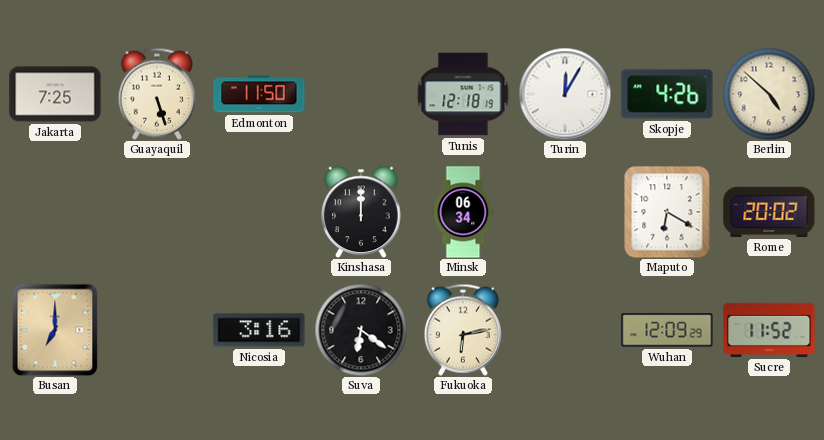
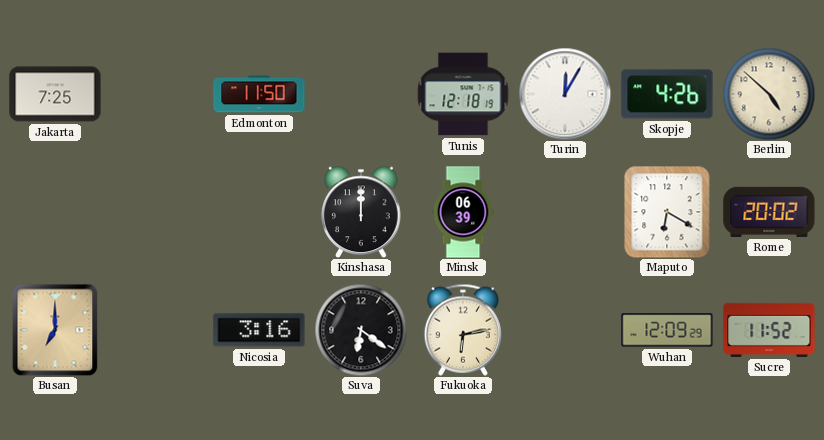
Guayaquil: 5:27 -> none
Minsk: 06:34 -> 06:39
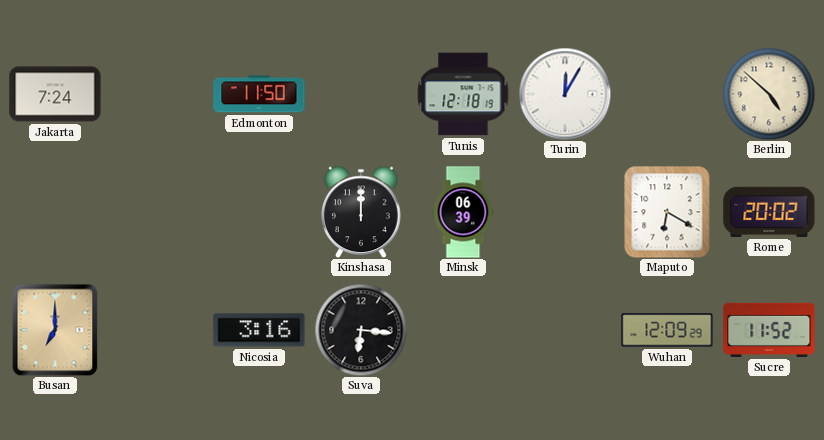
Jakarta: 7:25 -> 7:24
Skopje: 4:26 -> none
Suva: 6:21 -> 6:16
Fukuoka: 6:13 -> none
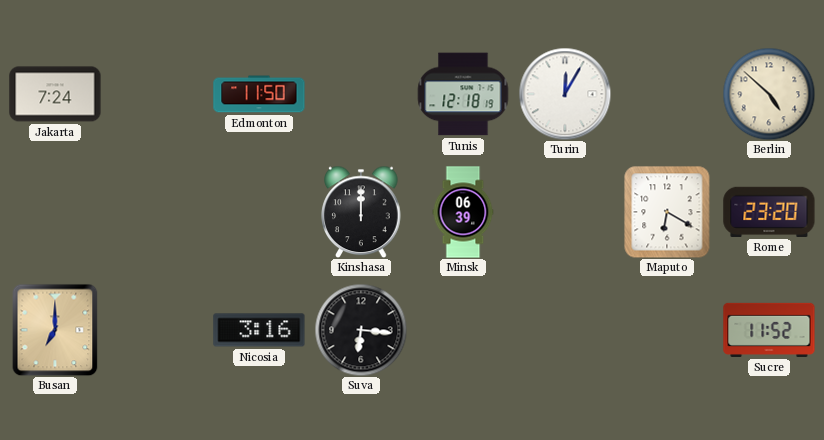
Rome: 20:02 -> 23:20
Wuhan: 12:09 -> none
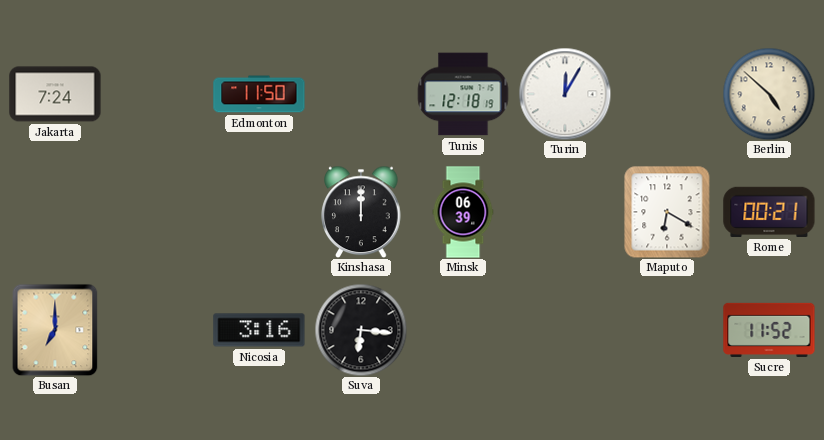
Rome: 23:20 -> 00:21
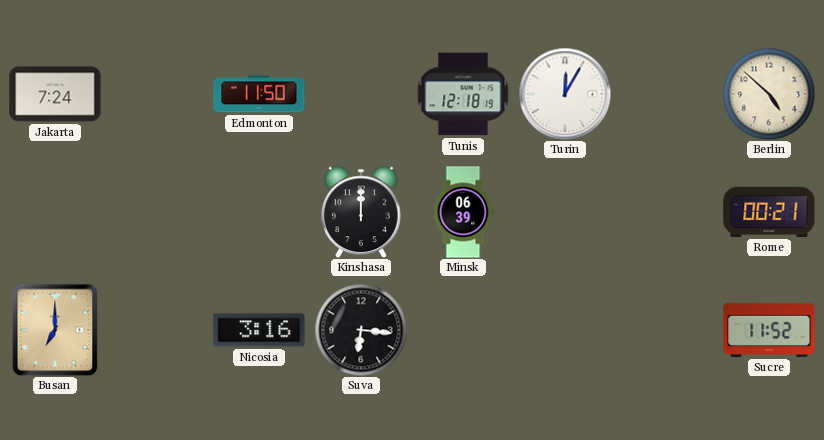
Maputo: 6:20 -> none
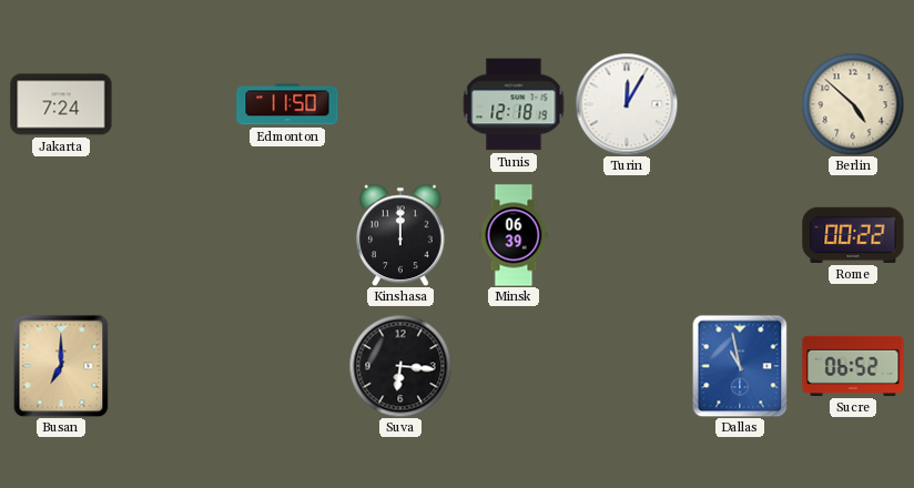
Rome: 00:21 -> 00:22
Nicosia: 3:16 -> none
Dallas: none -> 10:58
Sucre: 11:52 -> 06:52
